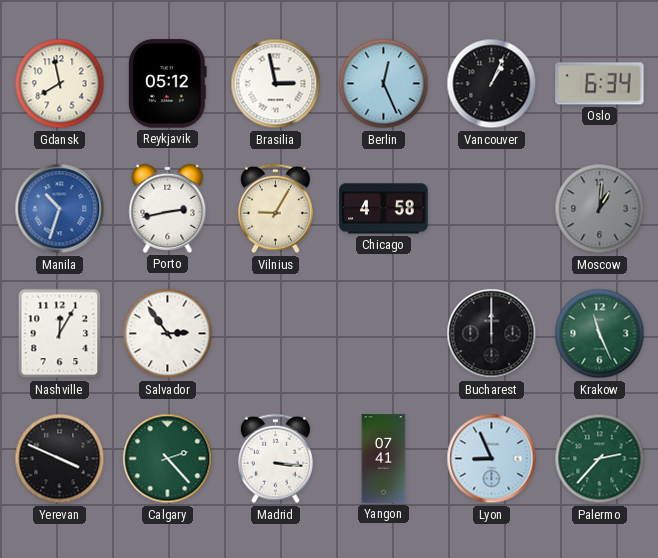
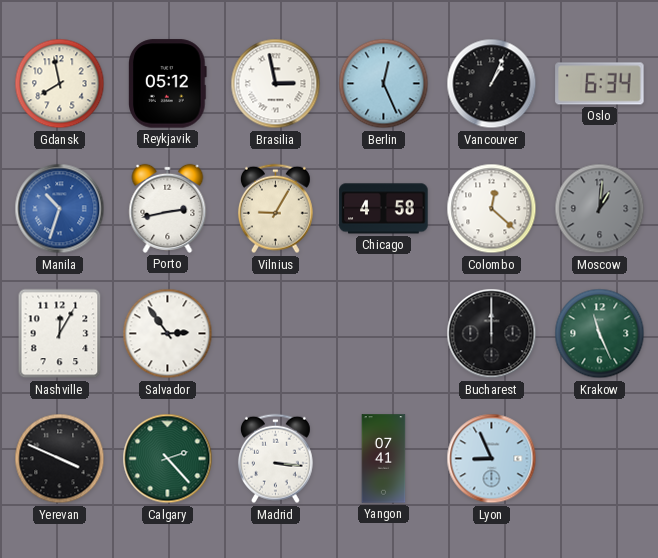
Colombo: none -> 12:22
Palermo: 2:37 -> none
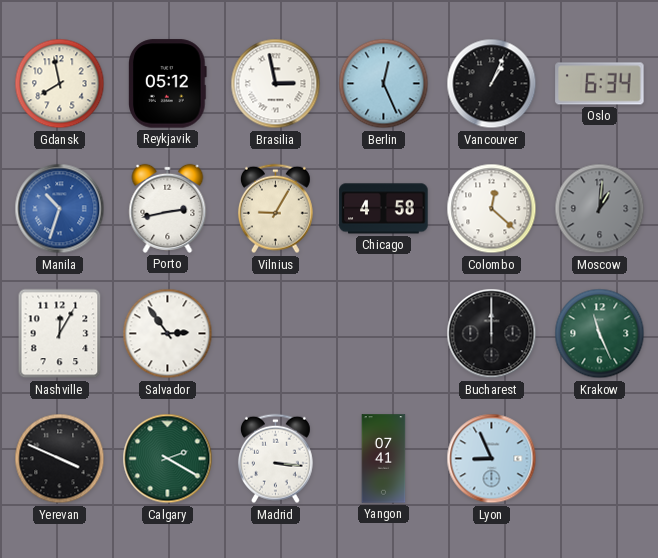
Calgary: 2:23 -> 2:20
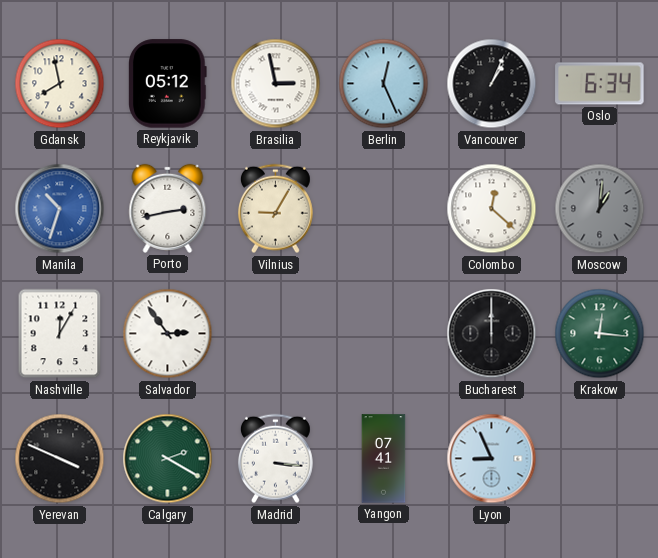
Chicago: 4:58 -> none
Krakow: 11:26 -> 12:16
